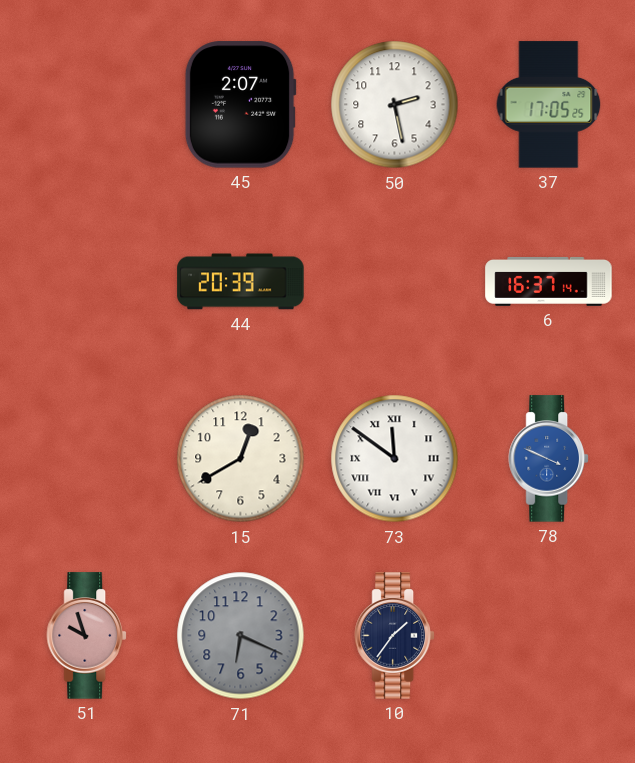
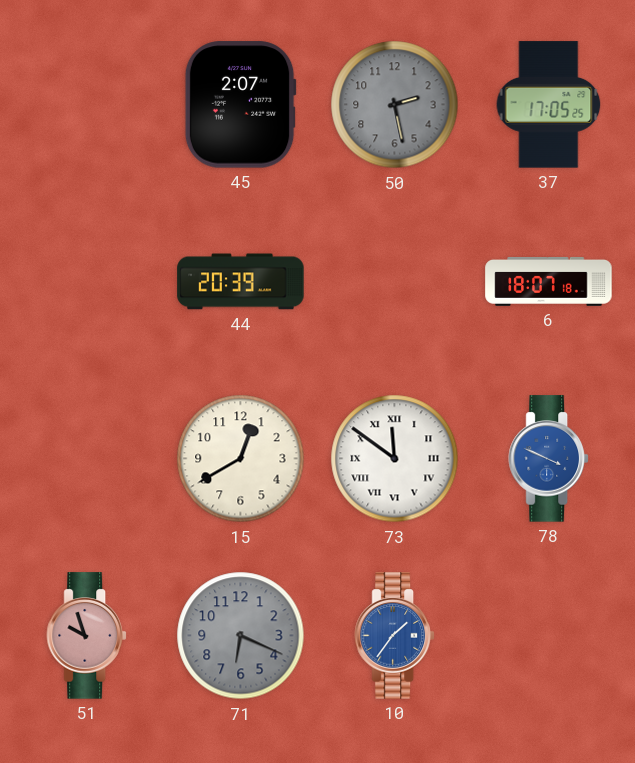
50 dial: white -> grey
6: 16:37 -> 18:07
10 dial: navy -> blue
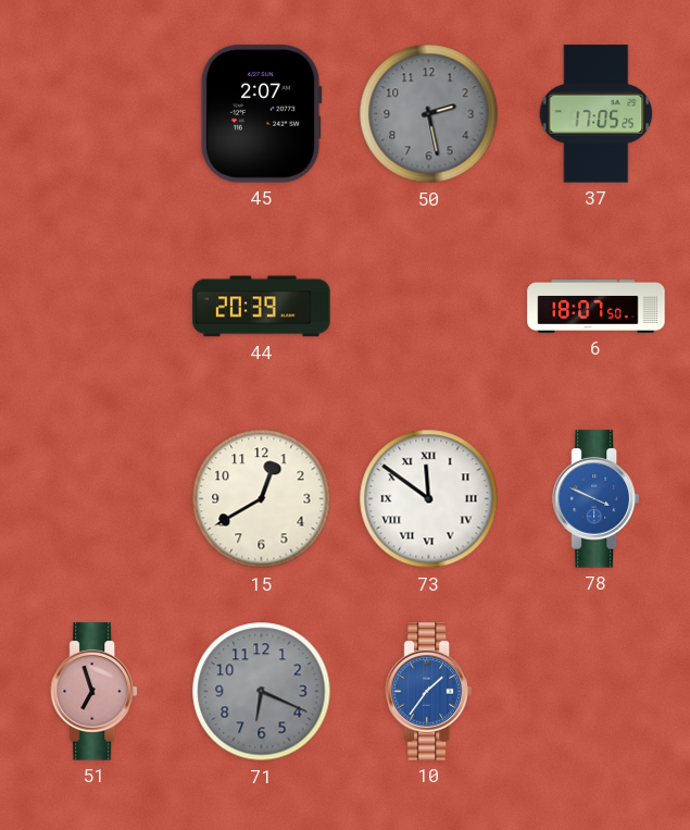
6: 18:07:18 -> 18:07:50
51: 9:57 -> 6:57
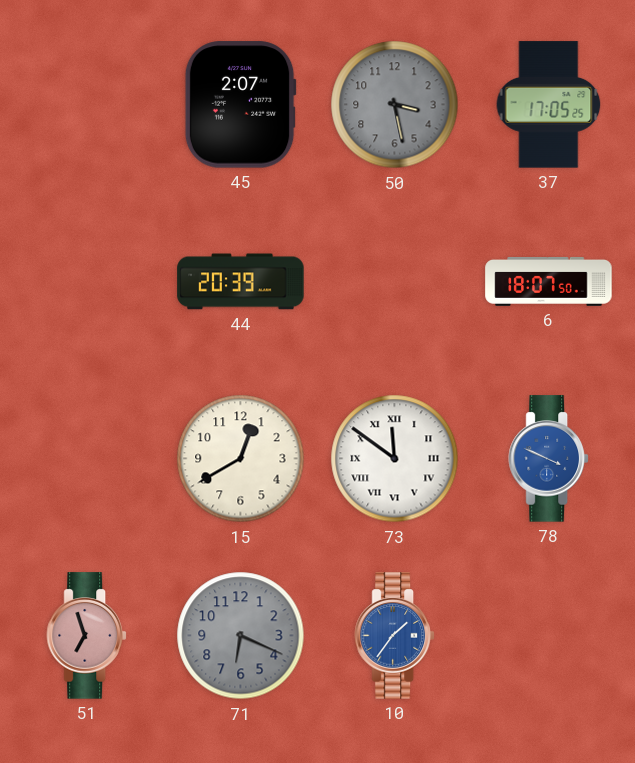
50: 2:28 -> 3:28
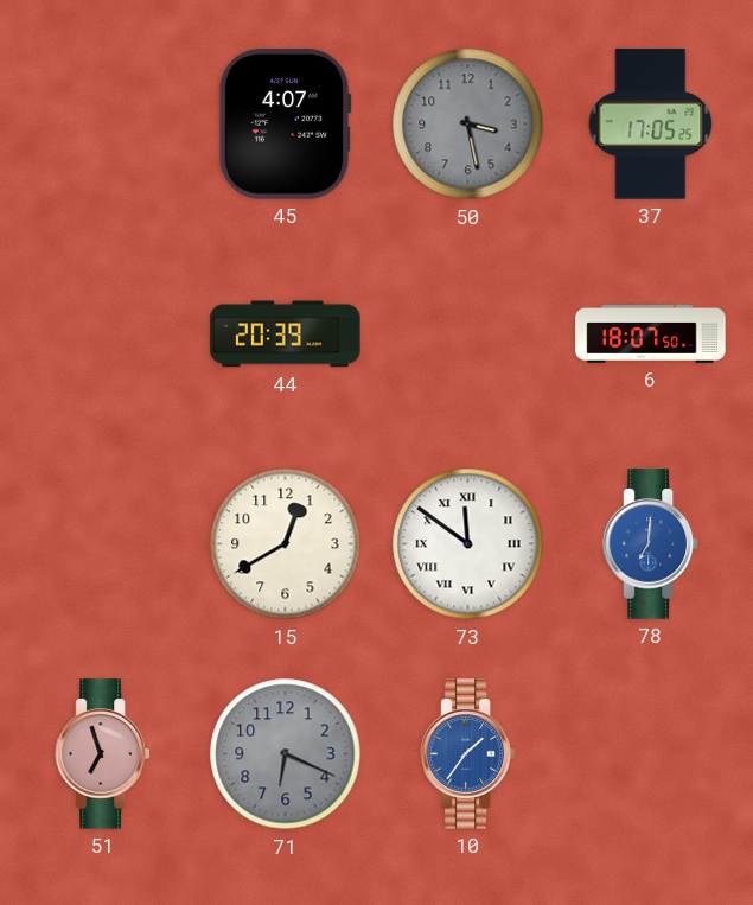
45: 2:07 -> 4:07
78: 3:49 -> 7:01
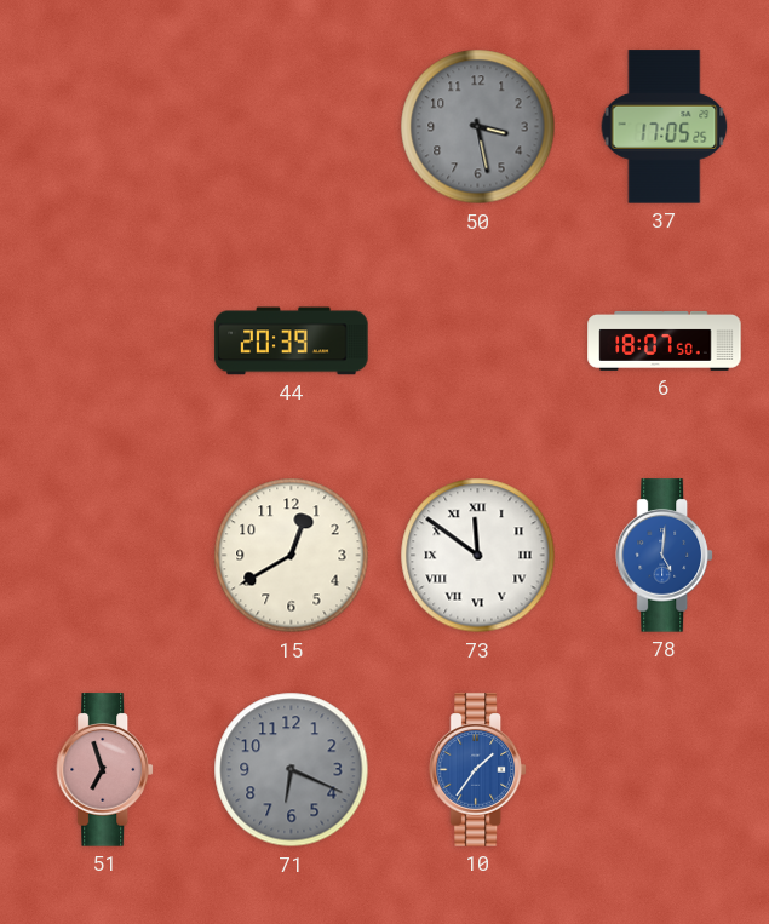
45: 4:07 -> none
78: 7:01 -> 5:01
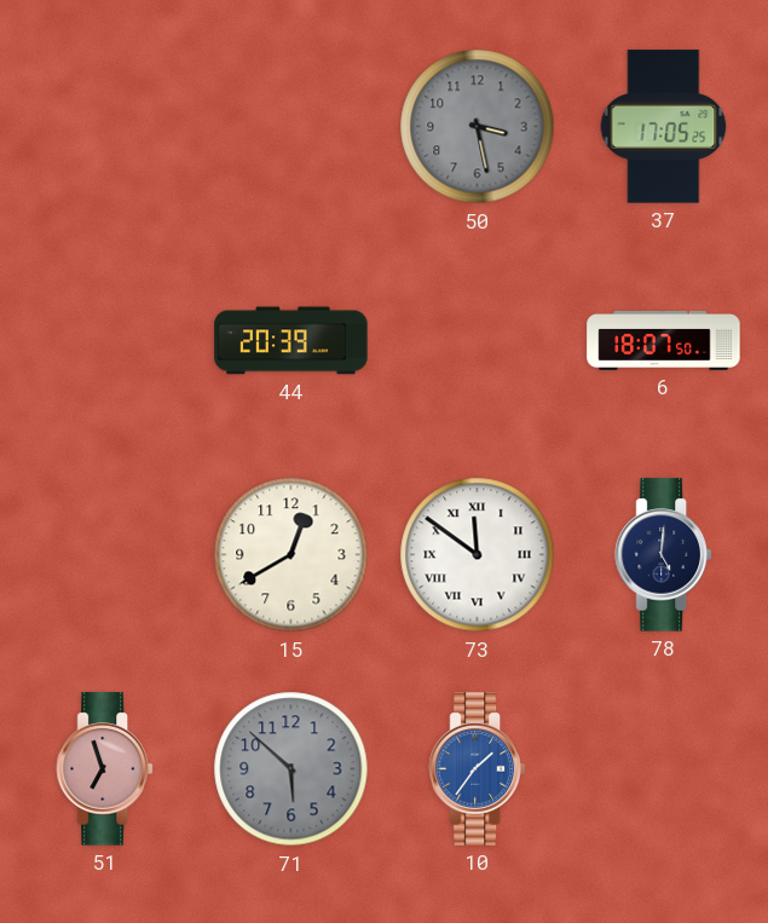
78 dial: blue -> navy
71: 6:19 -> 5:52
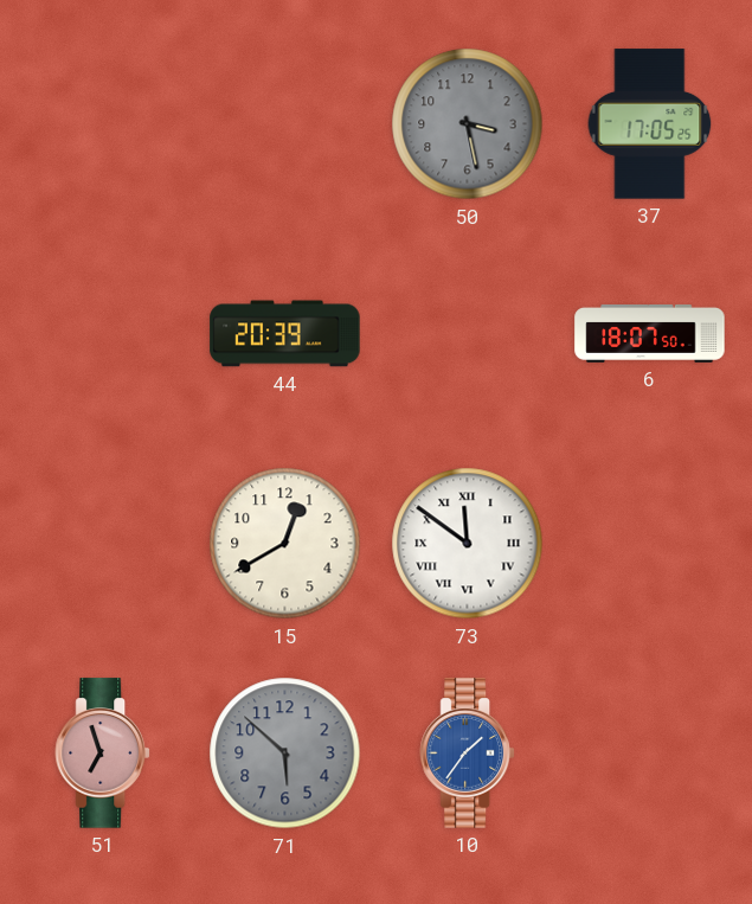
78: 5:01 -> none
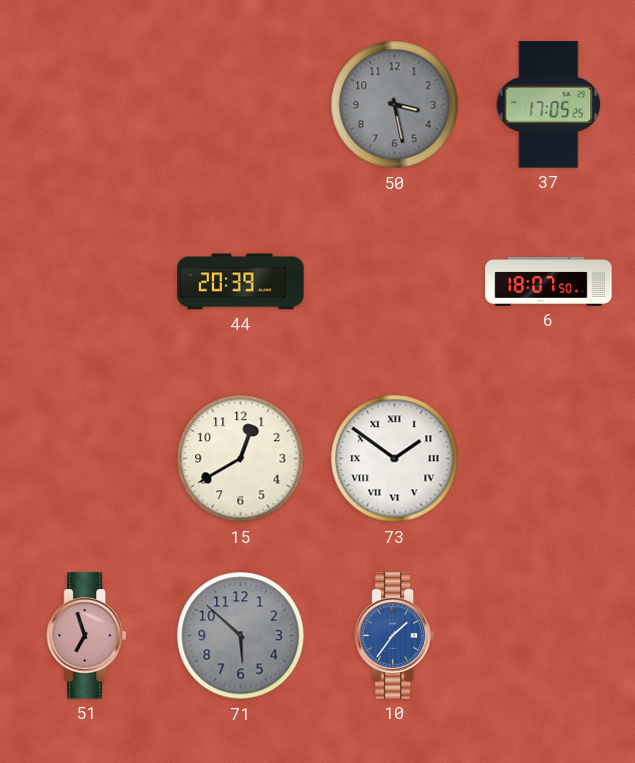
73: 11:51 -> 1:51
